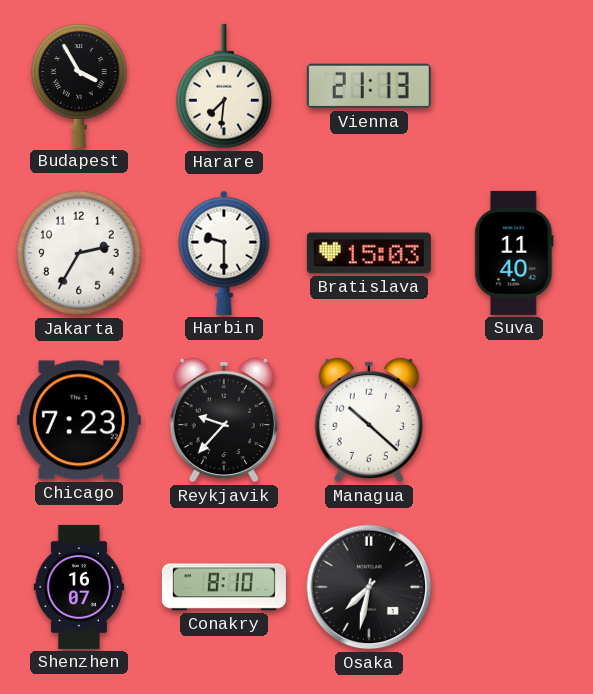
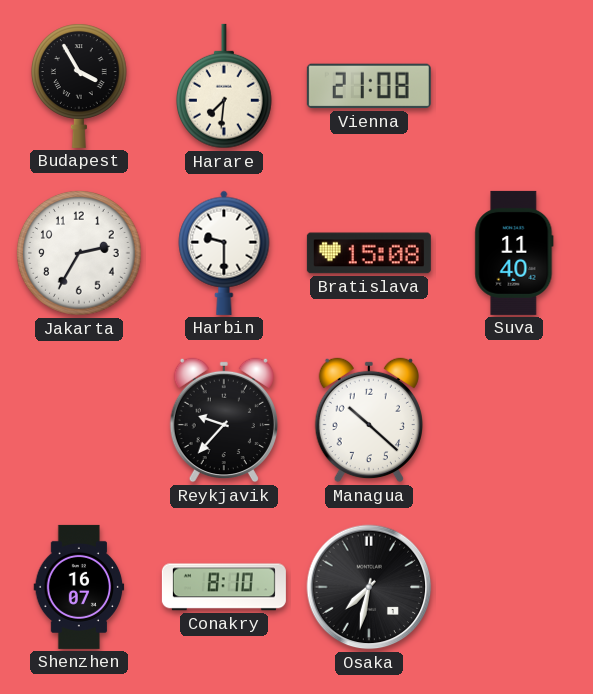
Vienna: 21:13 -> 21:08
Bratislava: 15:03 -> 15:08
Chicago: 7:23 -> none
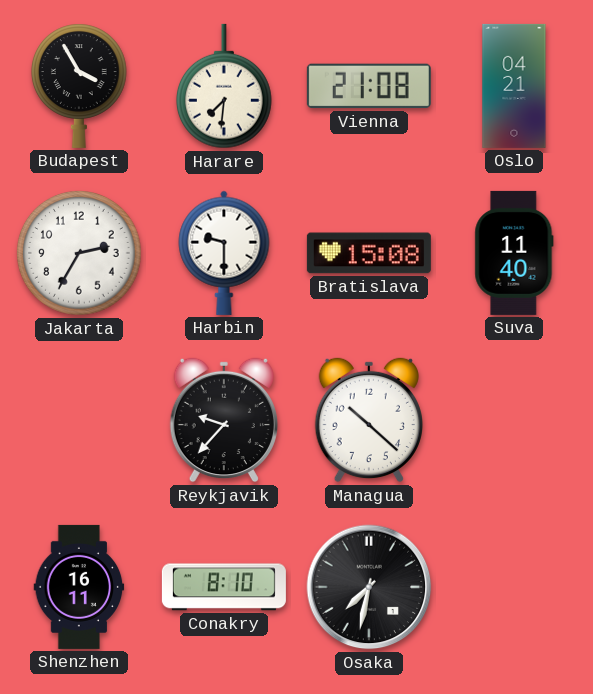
Oslo: none -> 04:21
Shenzhen: 16:07 -> 16:11
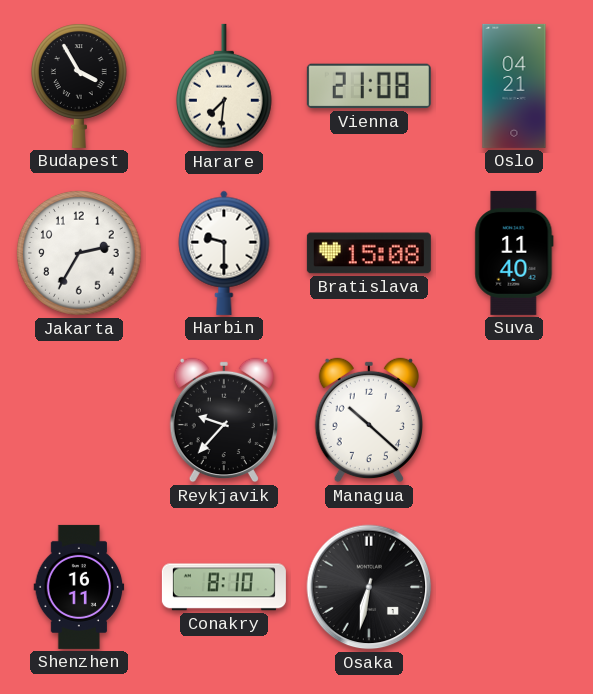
Osaka: 7:32 -> 6:32
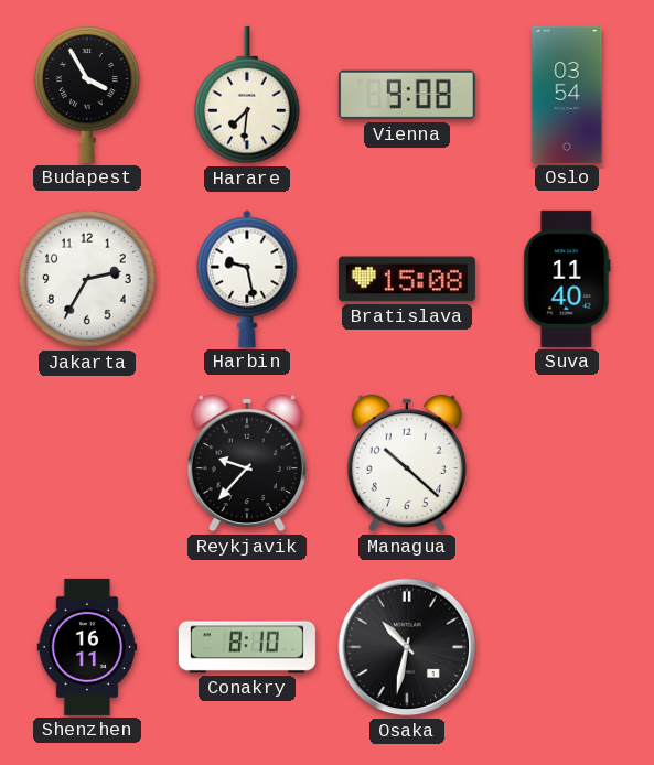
Vienna: 21:08 -> 9:08
Oslo: 04:21 -> 03:54
Harbin: 9:30 -> 9:28
Osaka: 6:32 -> 10:32
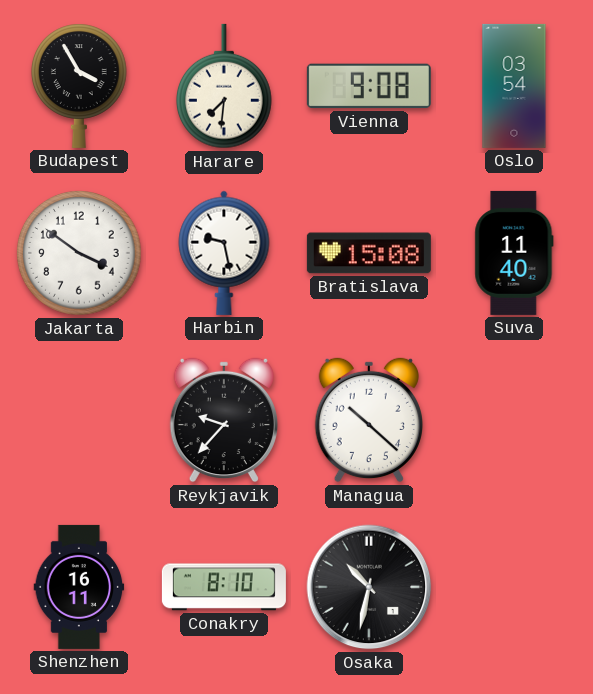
Jakarta: 2:35 -> 3:51
